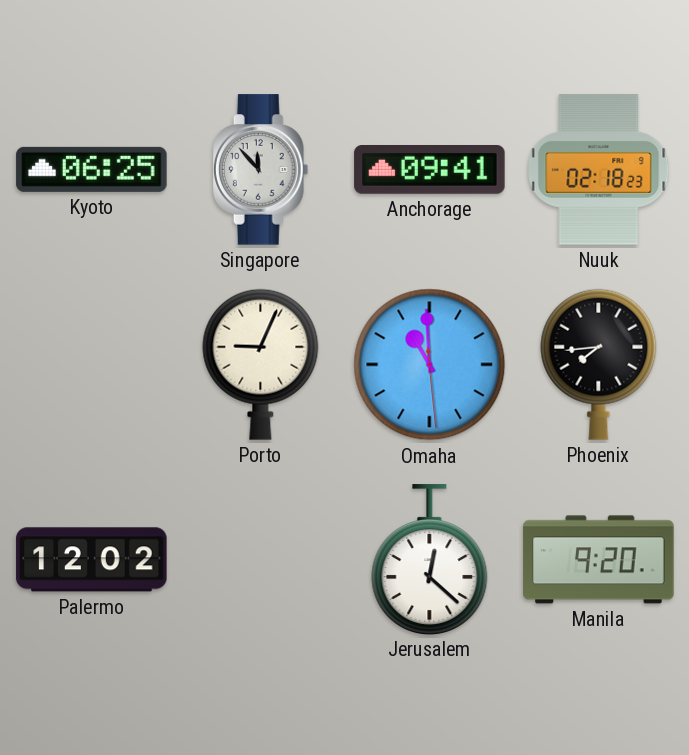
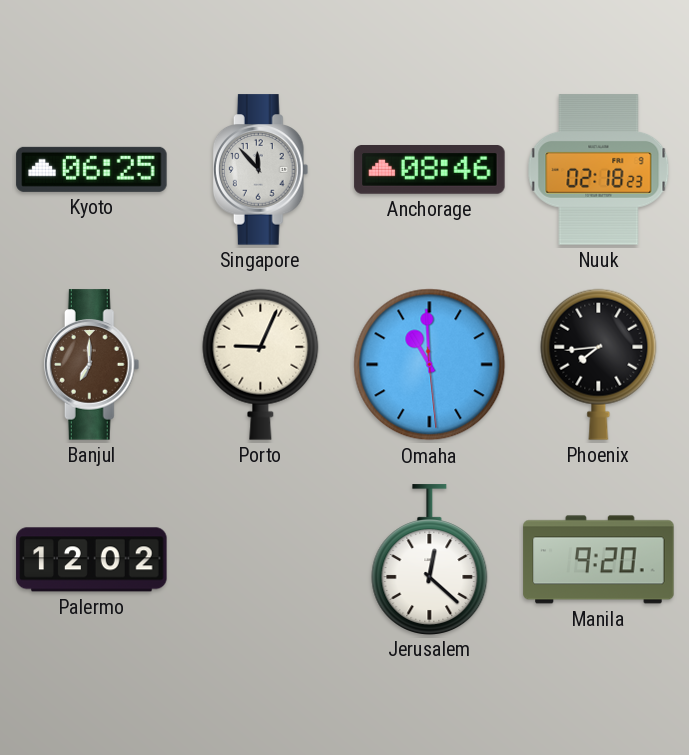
Anchorage: 09:41 -> 08:46
Banjul: none -> 7:00
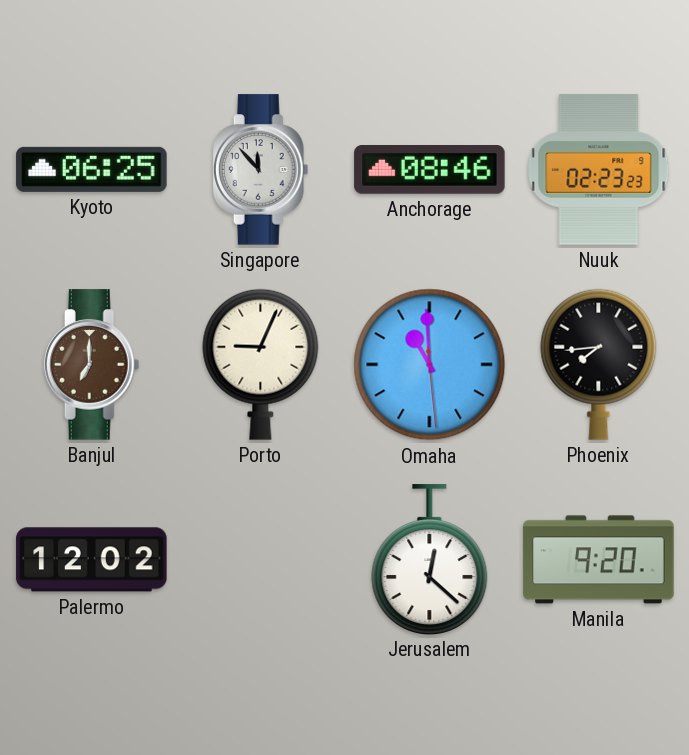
Nuuk: 02:18 -> 02:23
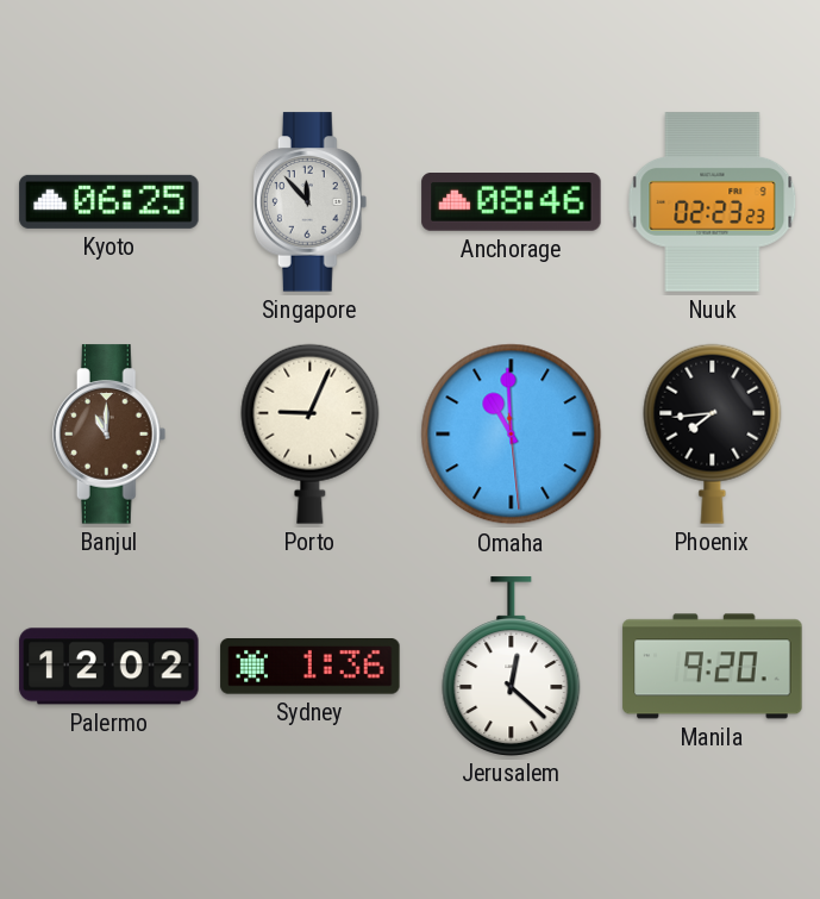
Banjul: 7:00 -> 11:00
Sydney: none -> 1:36
